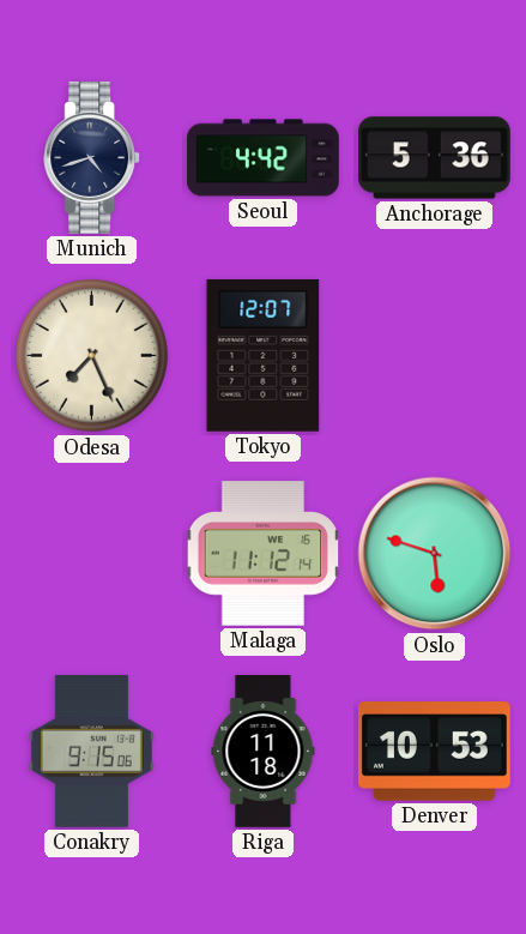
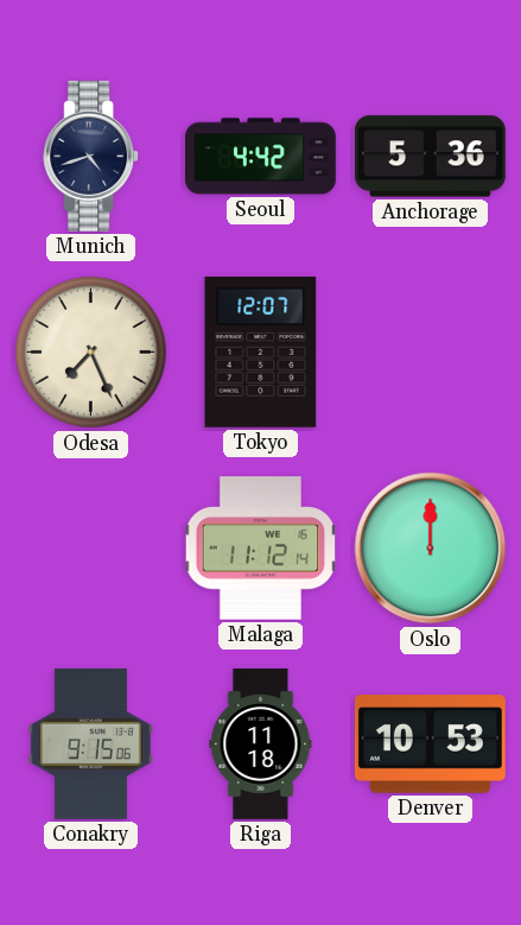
Oslo: 5:48 -> 12:00
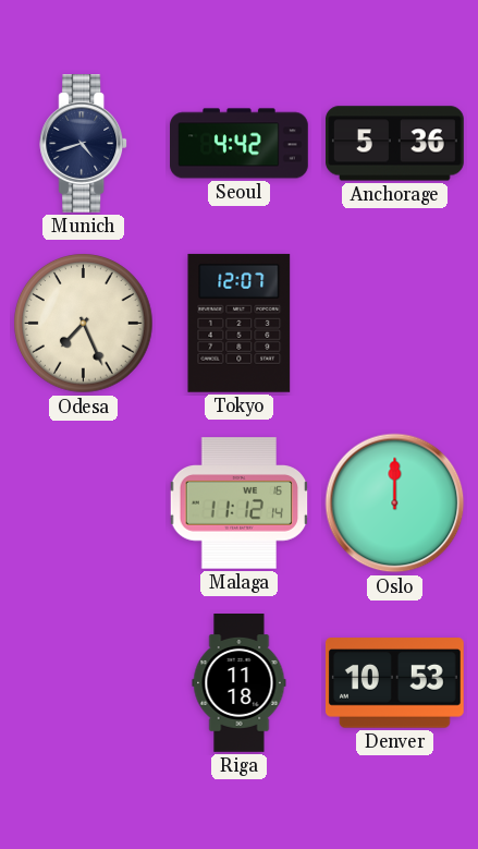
Conakry: 9:15 -> none
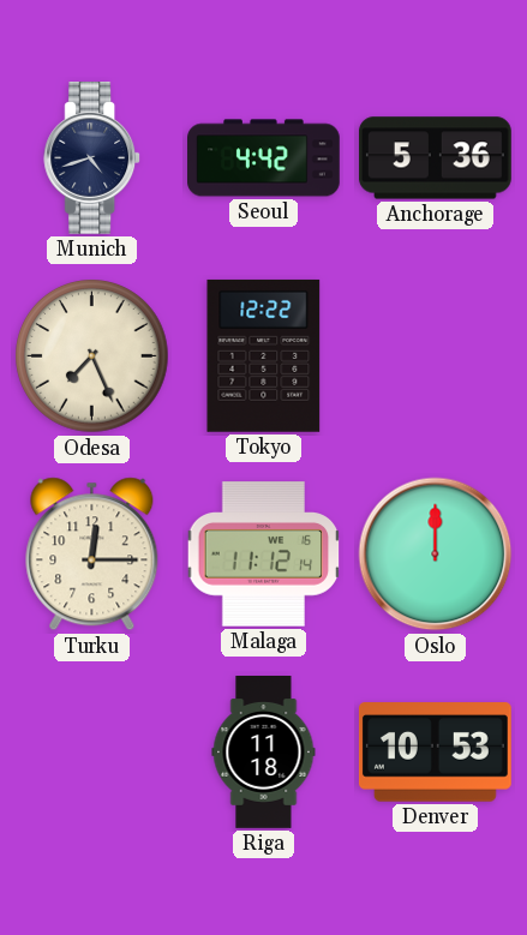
Tokyo: 12:07 -> 12:22
Turku: none -> 12:15
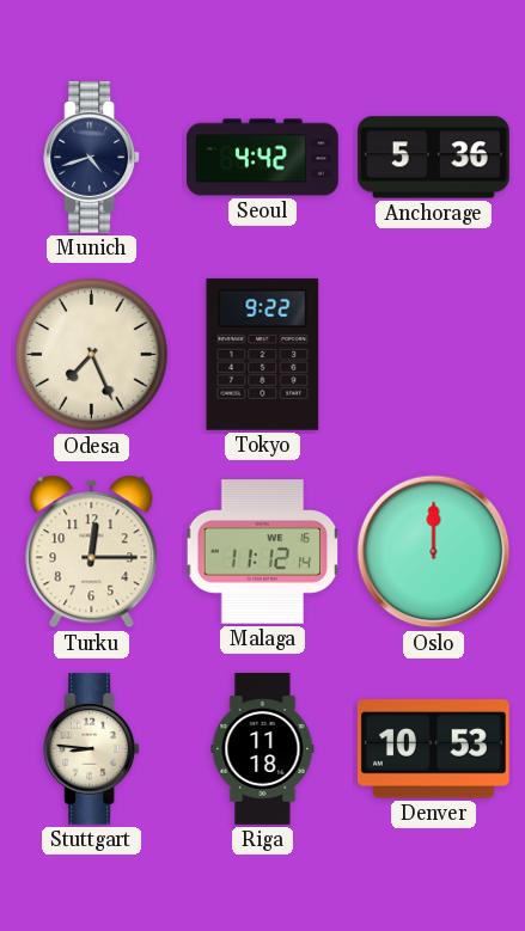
Tokyo: 12:22 -> 9:22
Stuttgart: none -> 8:46
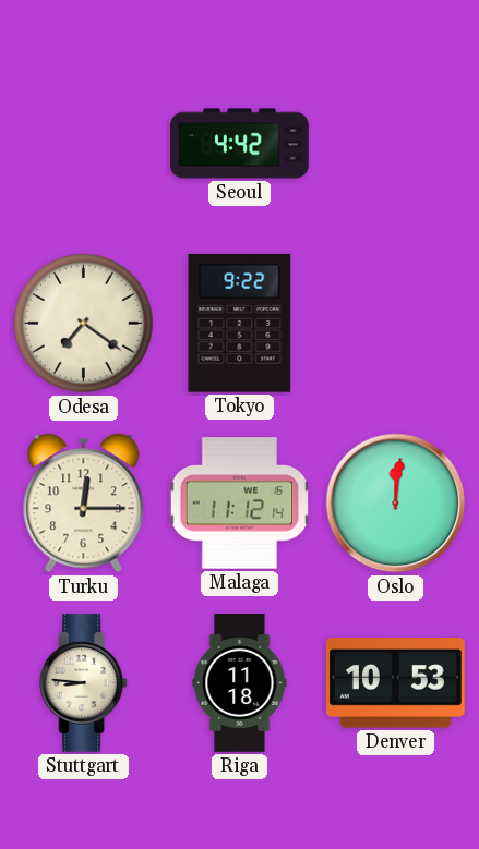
Munich: 4:42 -> none
Anchorage: 5:36 -> none
Odesa: 7:26 -> 7:21
Oslo: 12:00 -> 12:01
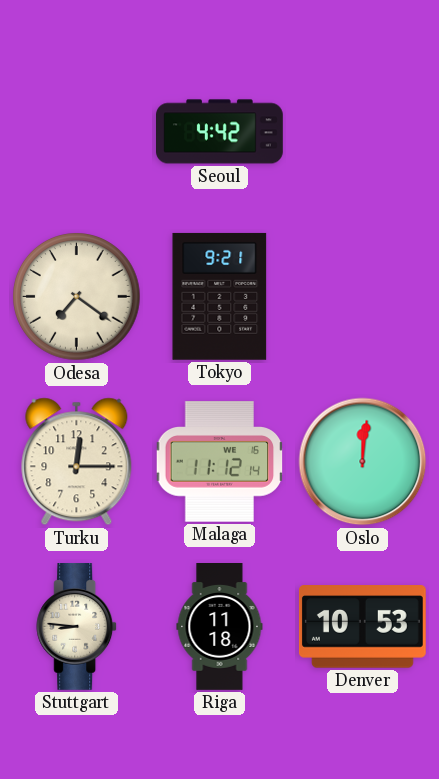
Tokyo: 9:22 -> 9:21
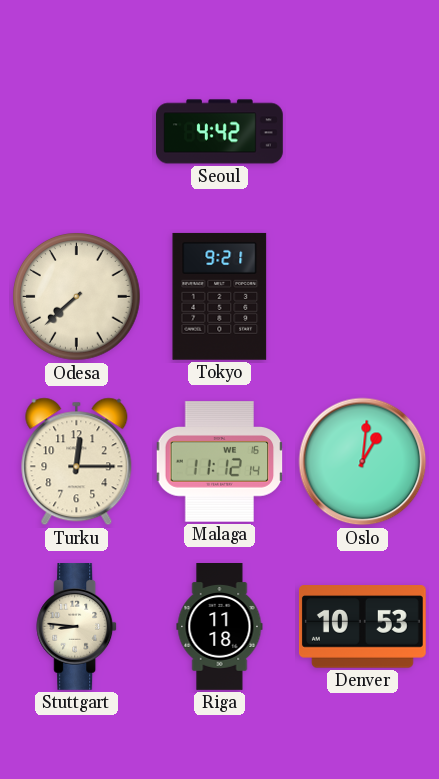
Odesa: 7:21 -> 7:38
Oslo: 12:01 -> 1:01
